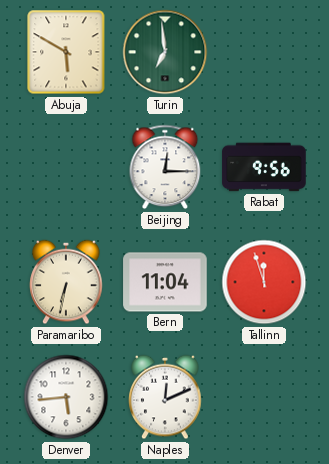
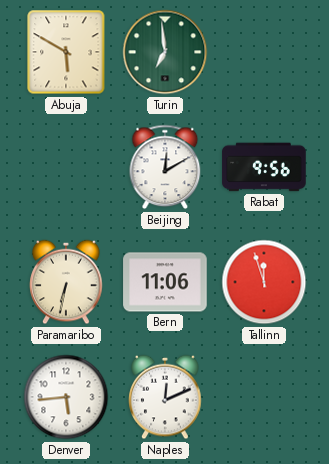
Beijing: 12:15 -> 12:10
Bern: 11:04 -> 11:06
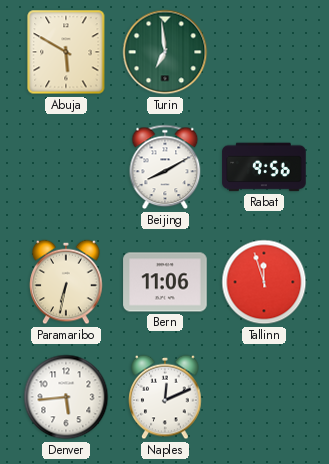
Beijing: 12:10 -> 8:10
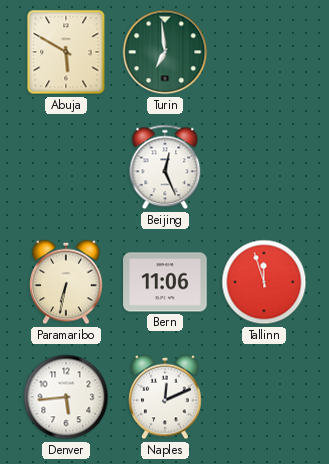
Beijing: 8:10 -> 12:26
Rabat: 9:56 -> none
